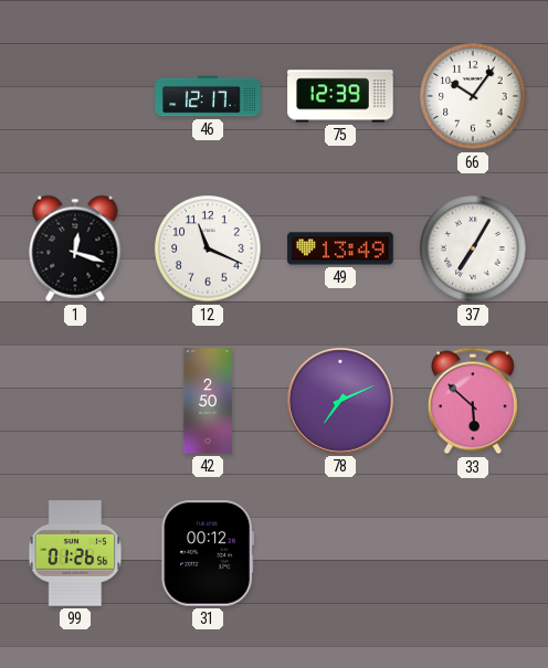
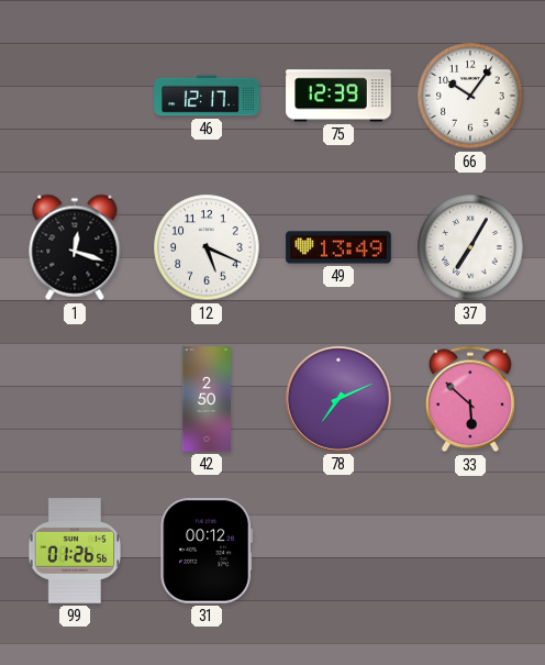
12: 11:19 -> 5:19
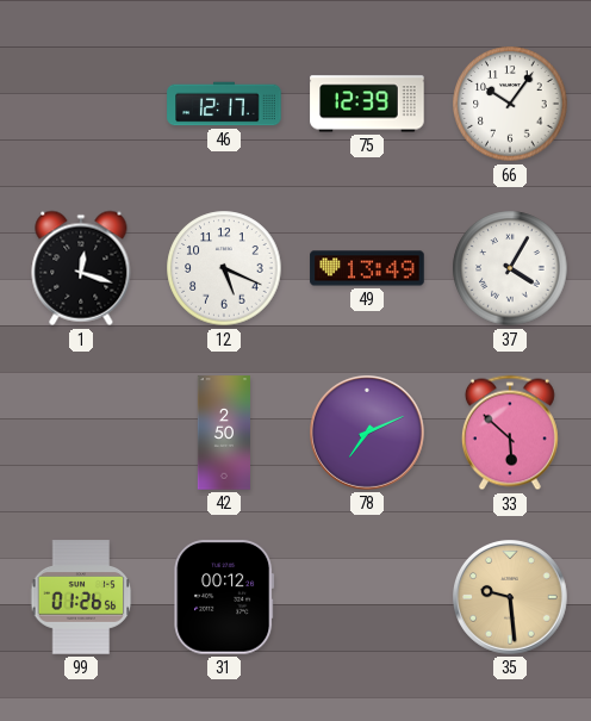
37: 7:05 -> 4:05
35: none -> 9:29
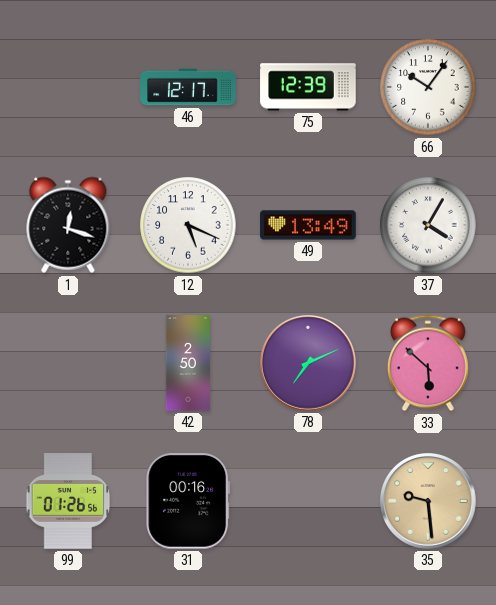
31: 00:12 -> 00:16
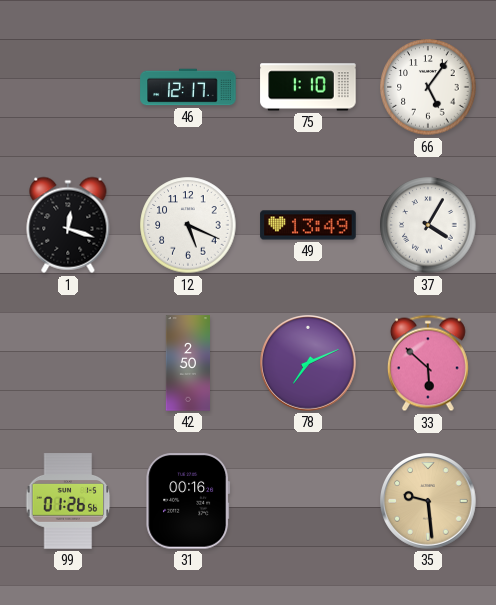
75: 12:39 -> 1:10
66: 10:06 -> 5:06
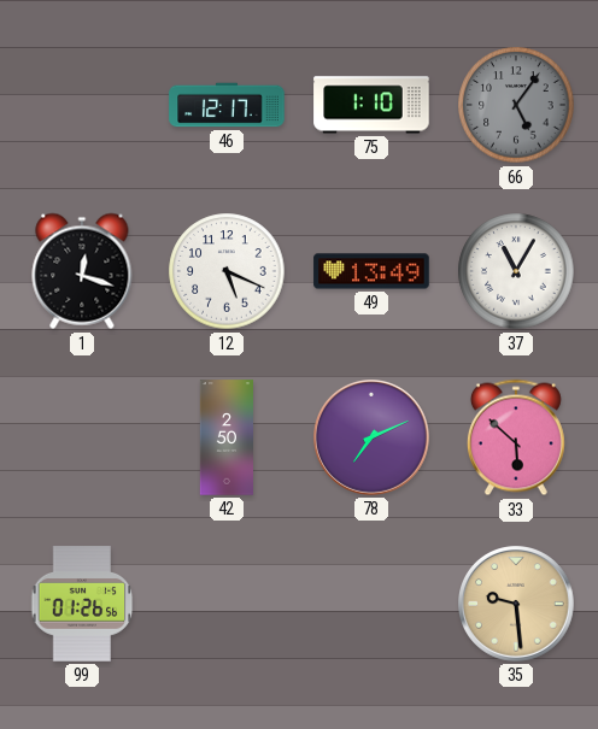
66 dial: white -> grey
37: 4:05 -> 11:05
31: 00:16 -> none
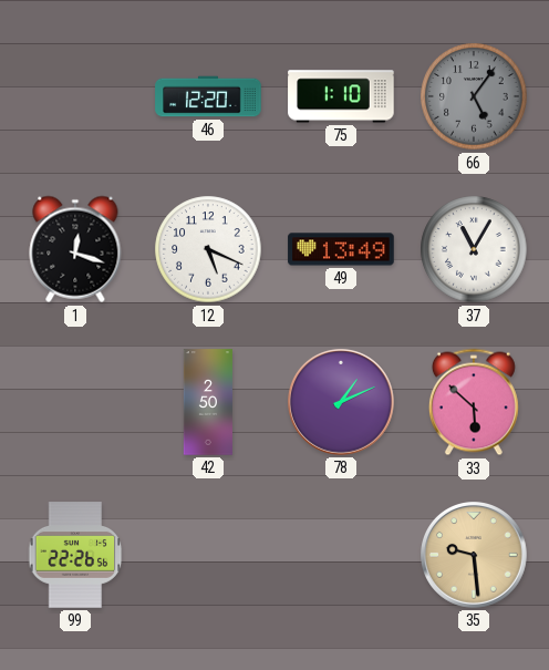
46: 12:17 -> 12:20
78: 7:11 -> 1:11
99: 01:26 -> 22:26
